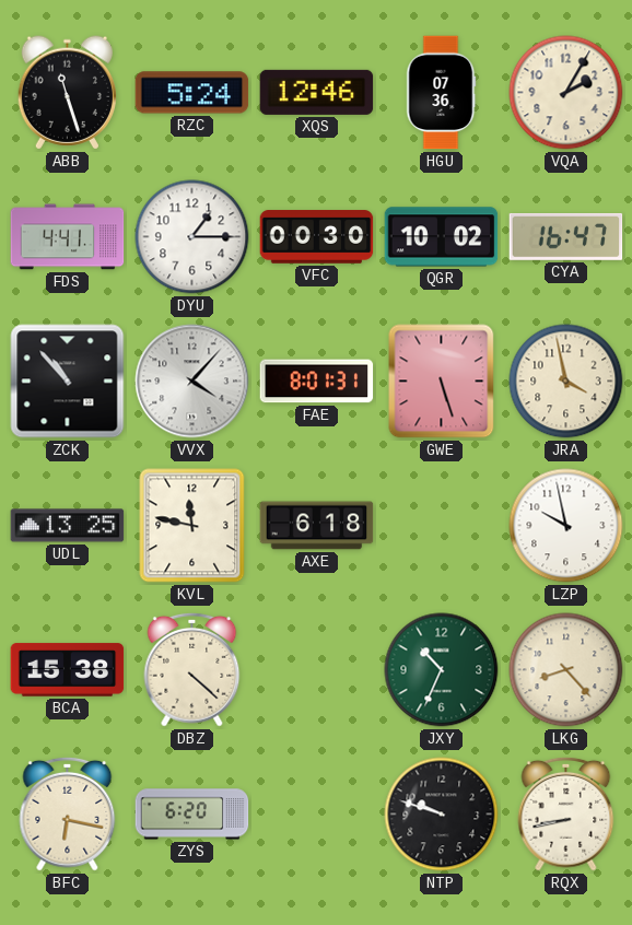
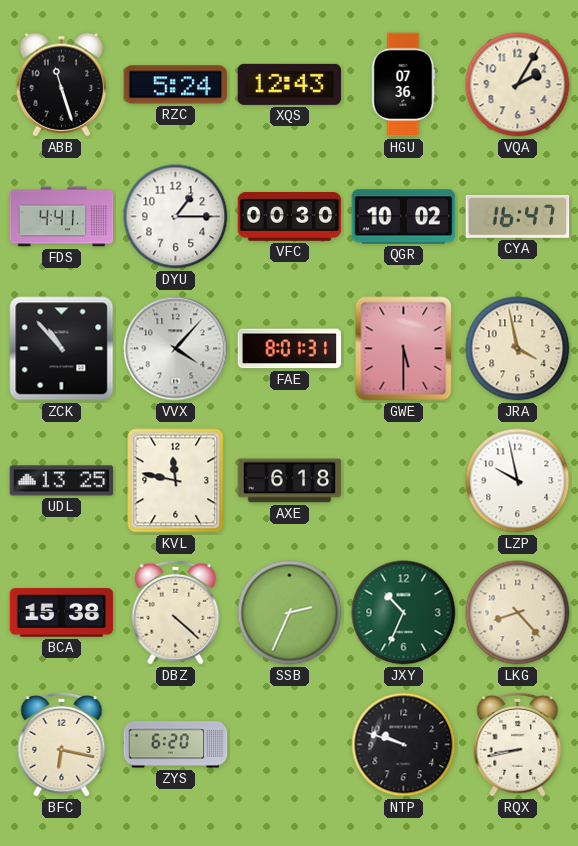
XQS: 12:46 -> 12:43
GWE: 5:27 -> 5:30
SSB: none -> 2:34
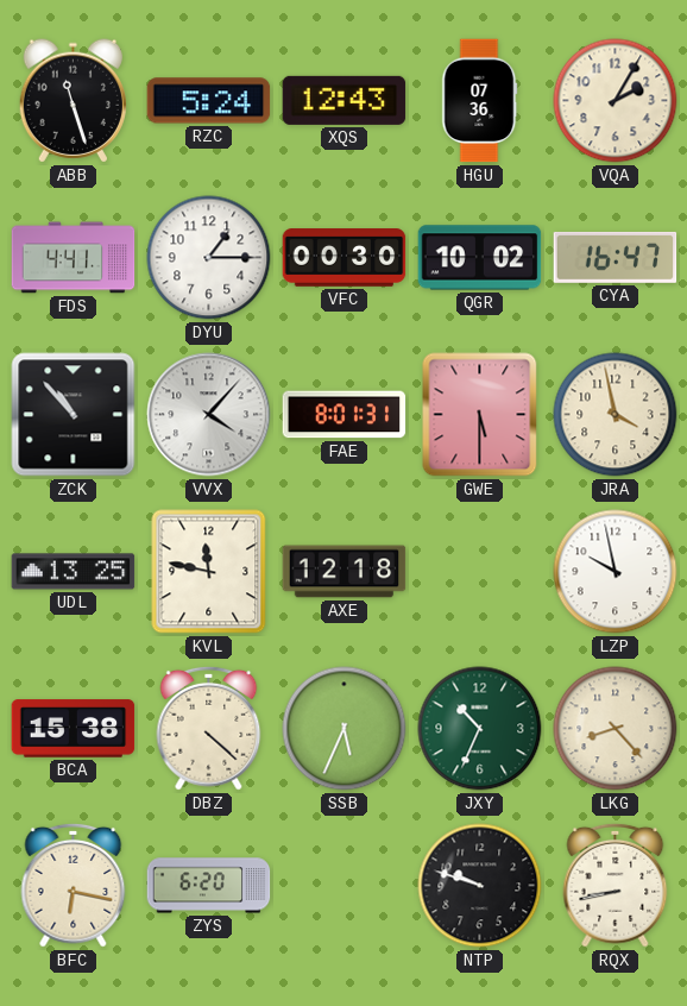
AXE: 6:18 -> 12:18
SSB: 2:34 -> 5:34
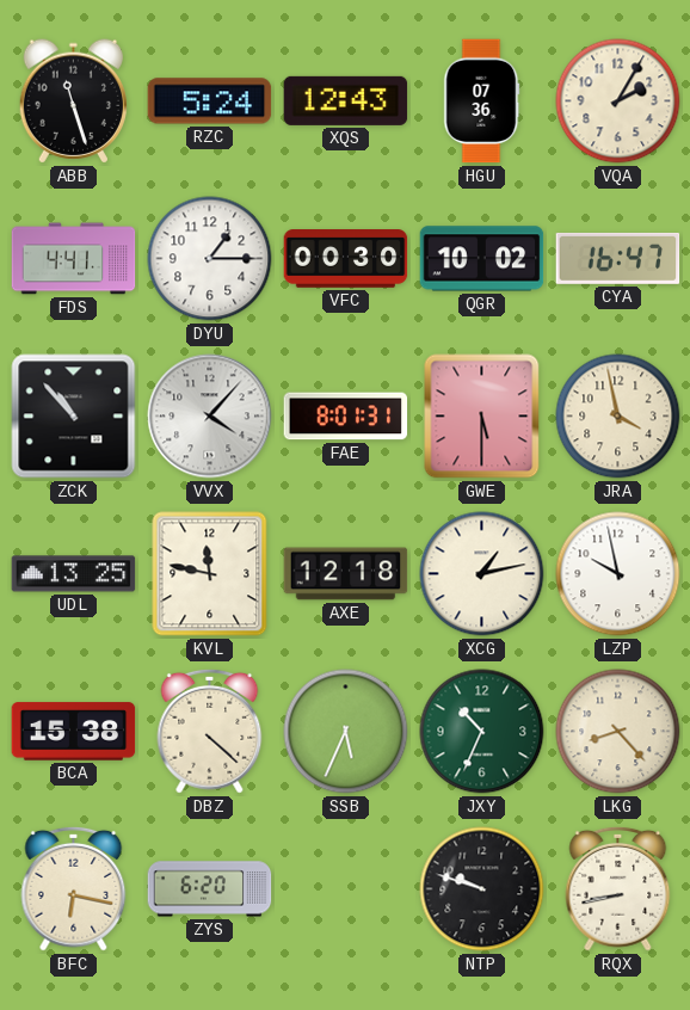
XCG: none -> 1:13
